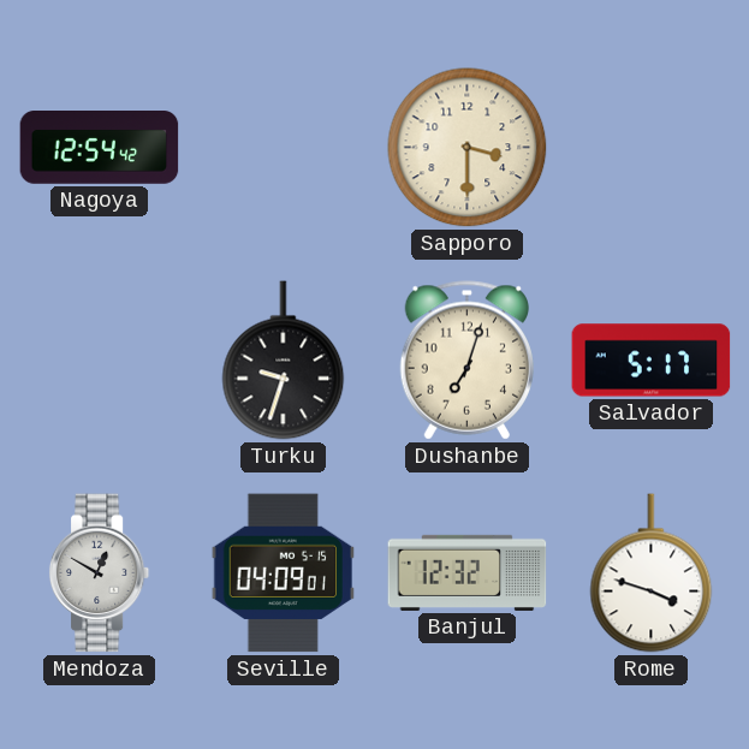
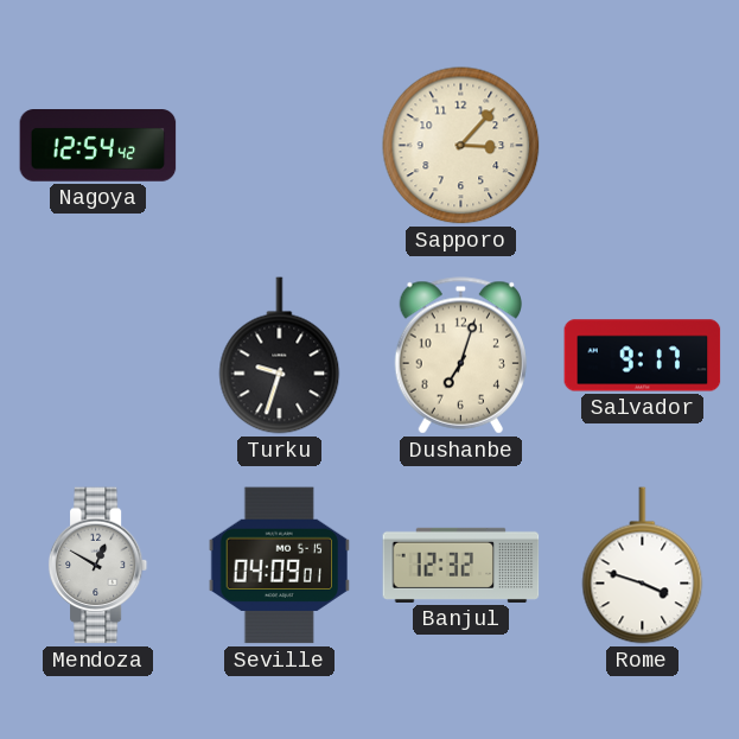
Sapporo: 3:30 -> 3:07
Salvador: 5:17 -> 9:17
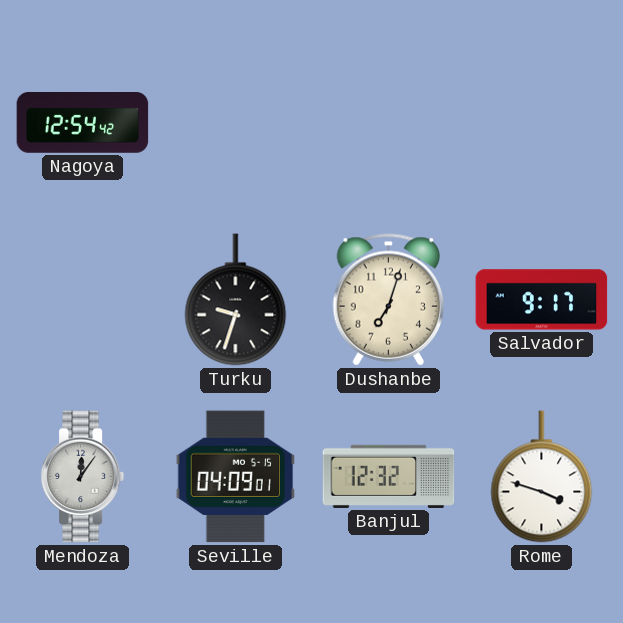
Sapporo: 3:07 -> none
Mendoza: 12:50 -> 12:06
